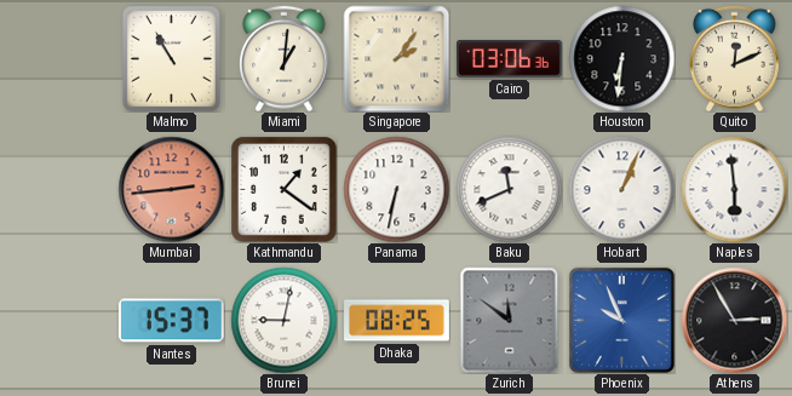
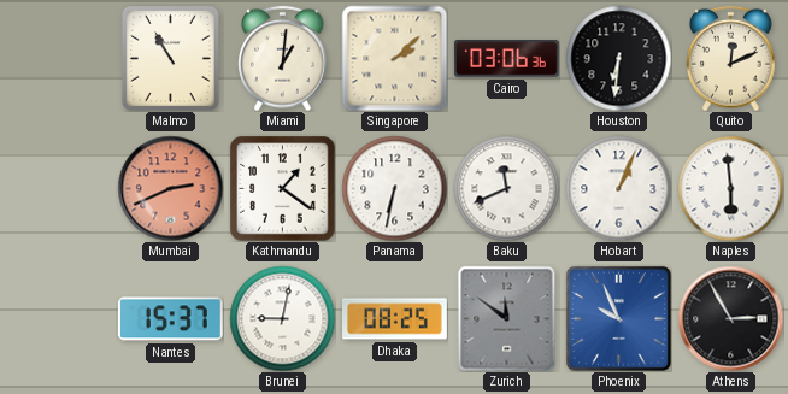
Singapore: 2:06 -> 2:08
Mumbai: 2:44 -> 2:41
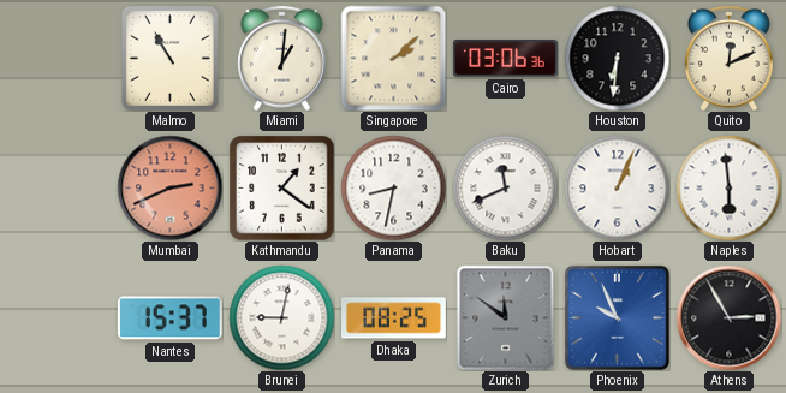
Panama: 6:32 -> 8:32
